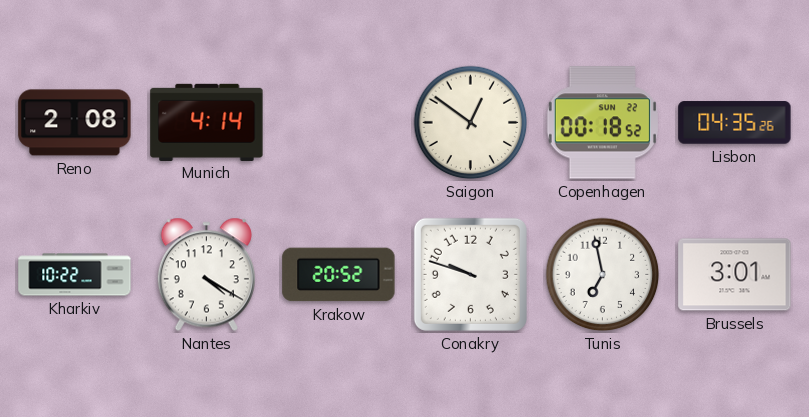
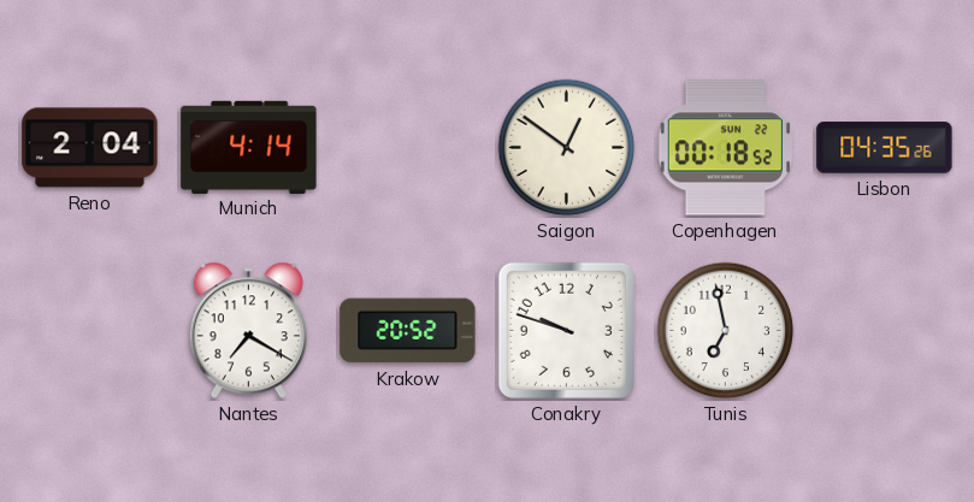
Reno: 2:08 -> 2:04
Kharkiv: 10:22 -> none
Nantes: 4:20 -> 7:20
Brussels: 3:01 -> none
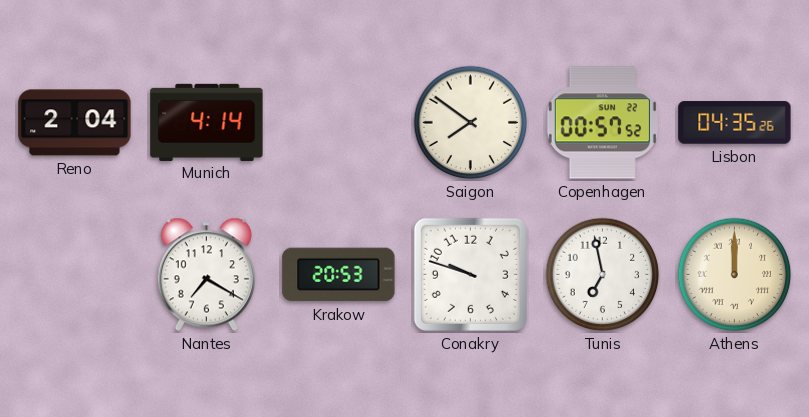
Saigon: 12:51 -> 7:51
Copenhagen: 00:18 -> 00:57
Krakow: 20:52 -> 20:53
Athens: none -> 12:00
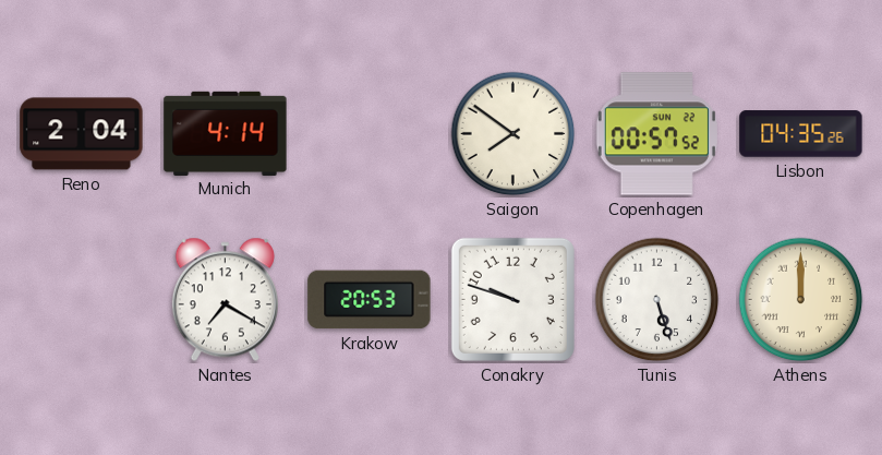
Tunis: 6:58 -> 5:27
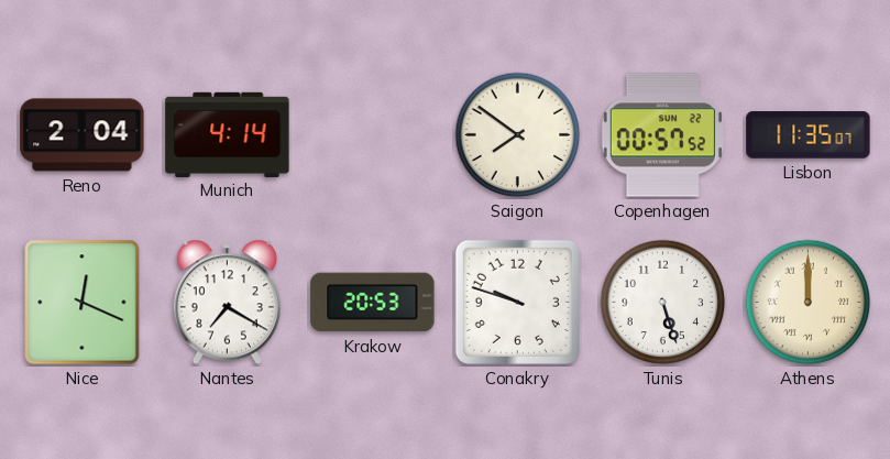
Lisbon: 04:35 -> 11:35
Nice: none -> 12:19
